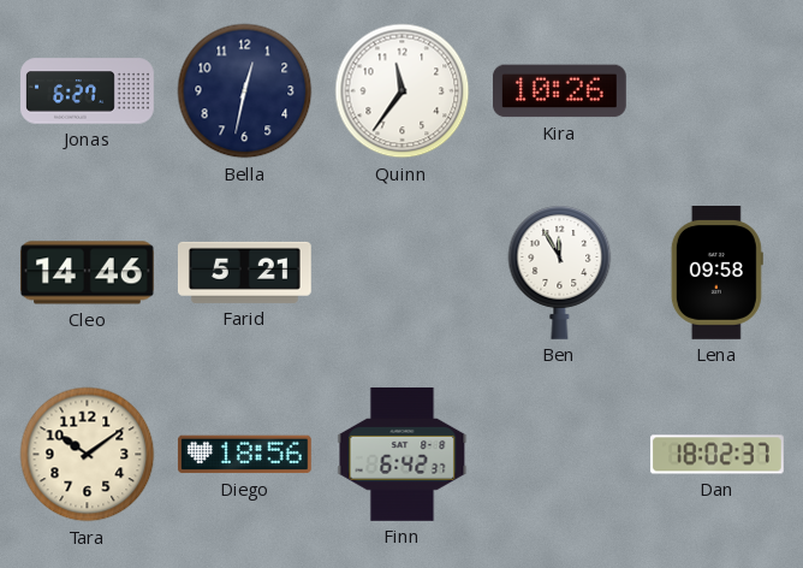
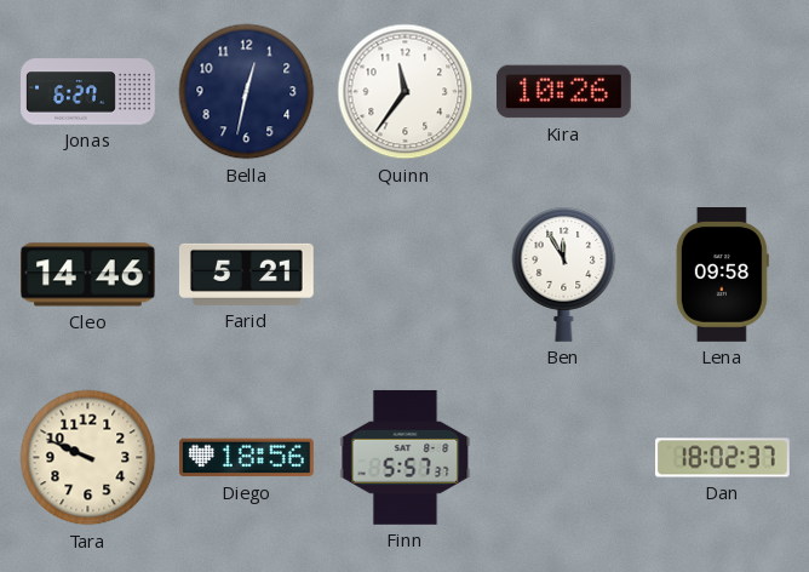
Tara: 10:09 -> 9:49
Finn: 6:42 -> 5:57
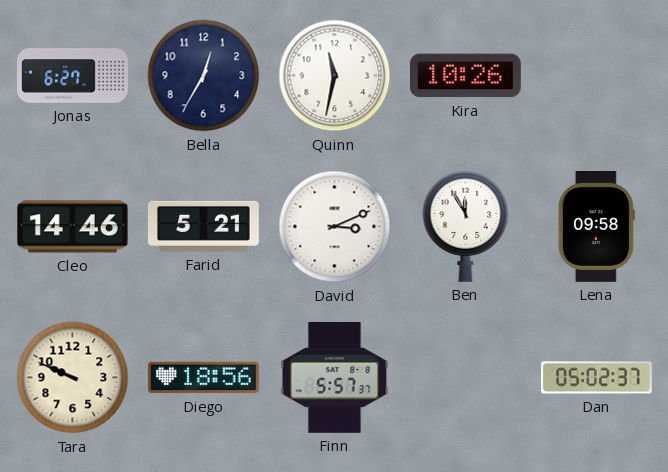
Bella: 12:32 -> 12:35
Quinn: 11:36 -> 11:32
David: none -> 3:11
Dan: 18:02 -> 05:02
